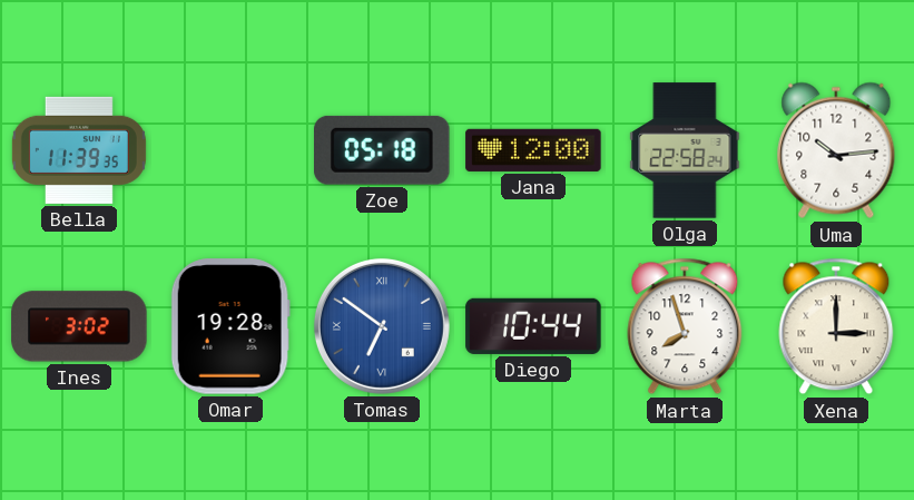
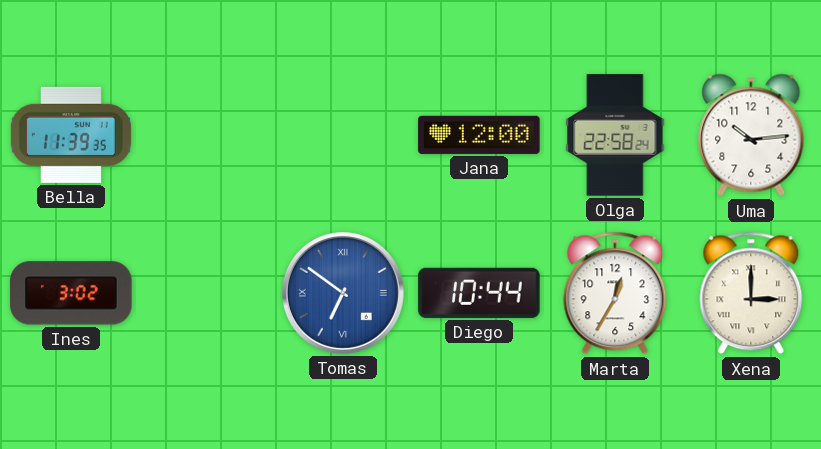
Zoe: 05:18 -> none
Omar: 19:28 -> none
Marta: 7:57 -> 12:35
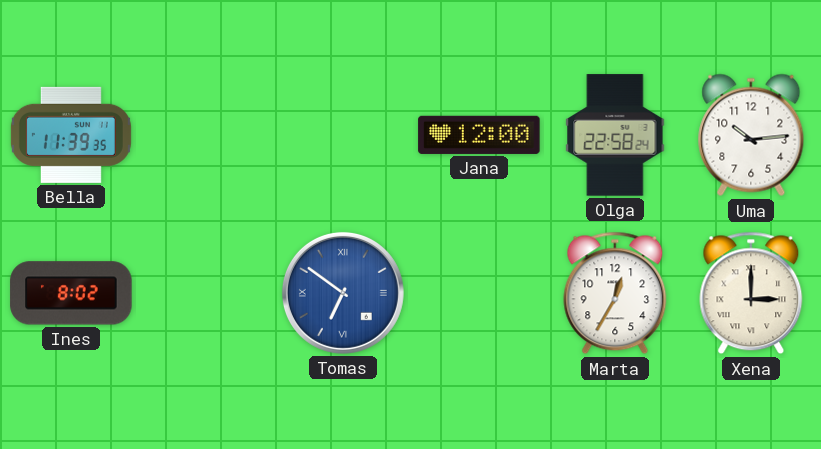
Ines: 3:02 -> 8:02
Diego: 10:44 -> none
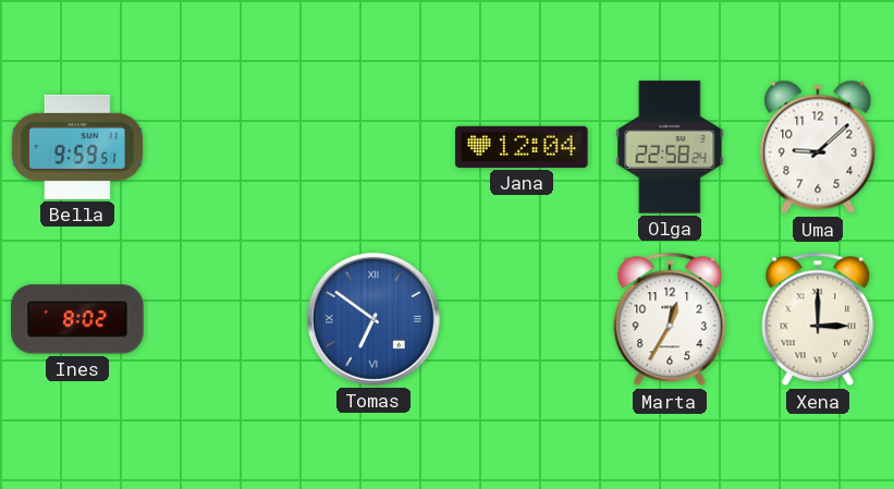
Bella: 11:39 -> 9:59
Jana: 12:00 -> 12:04
Uma: 10:14 -> 9:08
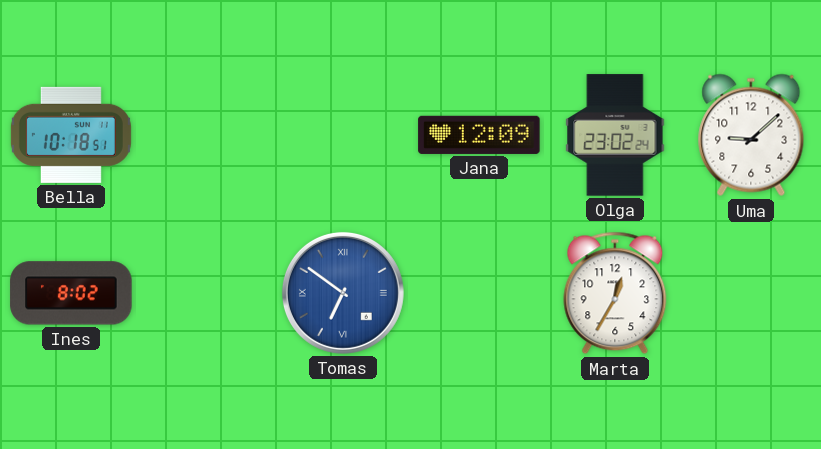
Bella: 9:59 -> 10:18
Jana: 12:04 -> 12:09
Olga: 22:58 -> 23:02
Xena: 3:00 -> none
